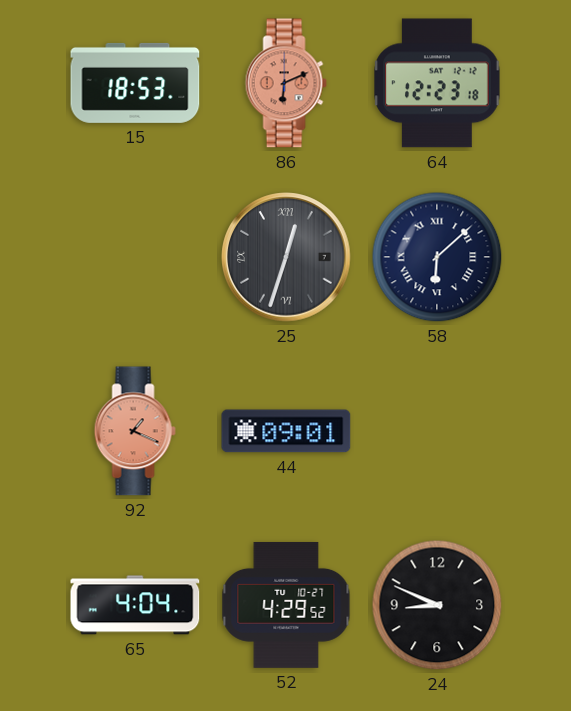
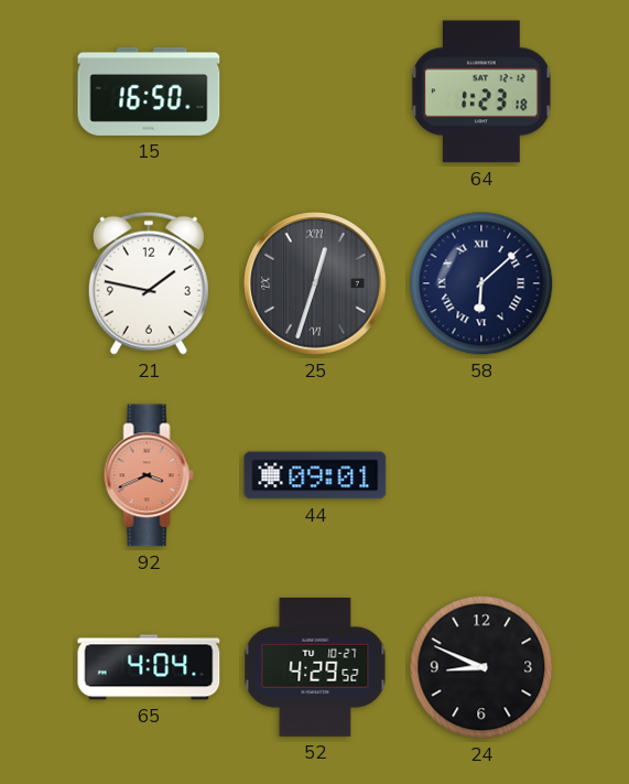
15: 18:53 -> 16:50
86: 6:11 -> none
64: 12:23 -> 1:23
21: none -> 1:47
92: 1:19 -> 3:41
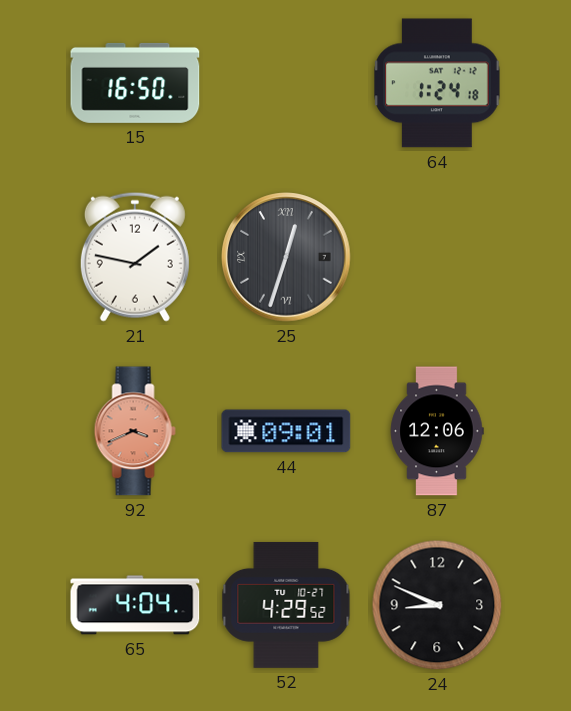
64: 1:23 -> 1:24
58: 6:08 -> none
87: none -> 12:06
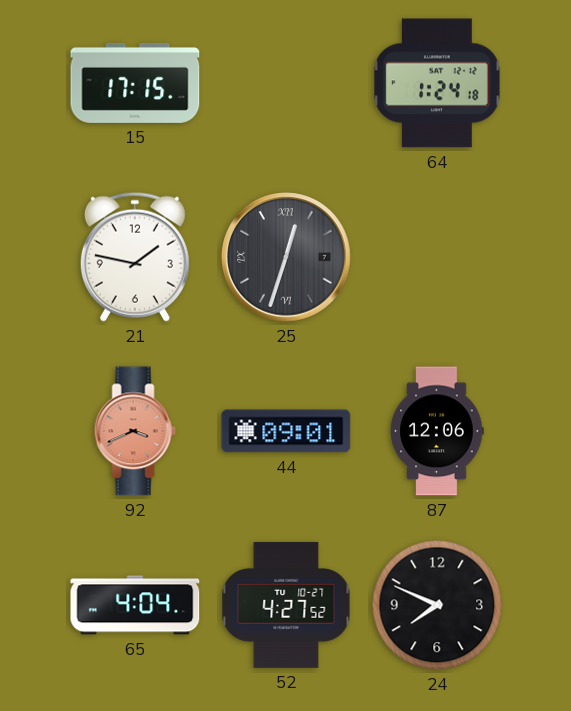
15: 16:50 -> 17:15
52: 4:29 -> 4:27
24: 8:49 -> 7:49
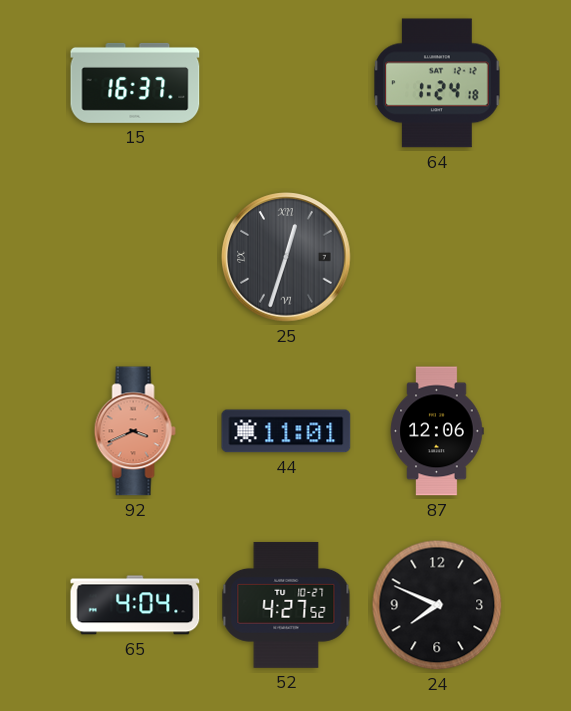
15: 17:15 -> 16:37
21: 1:47 -> none
44: 09:01 -> 11:01
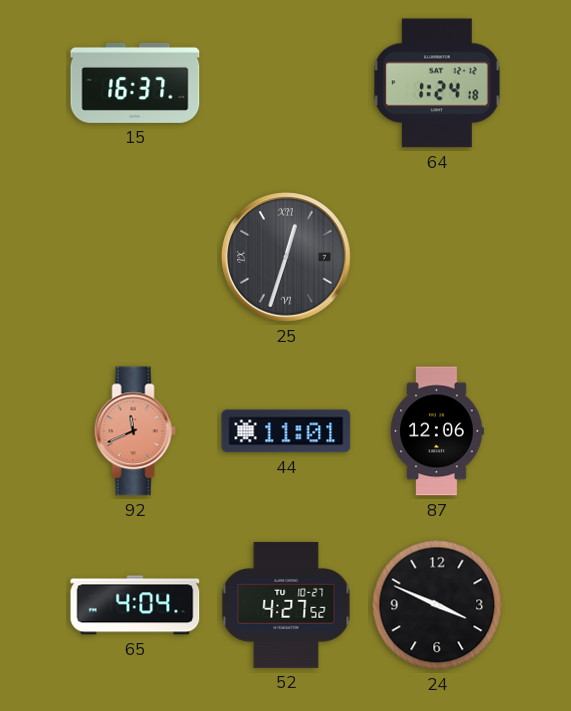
92: 3:41 -> 11:41
24: 7:49 -> 3:49
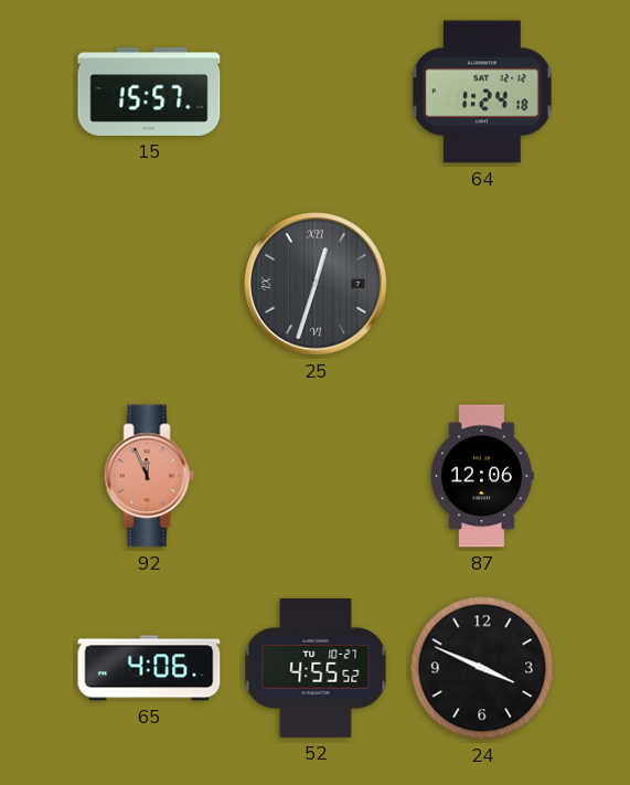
15: 16:37 -> 15:57
92: 11:41 -> 11:56
44: 11:01 -> none
65: 4:04 -> 4:06
52: 4:27 -> 4:55
